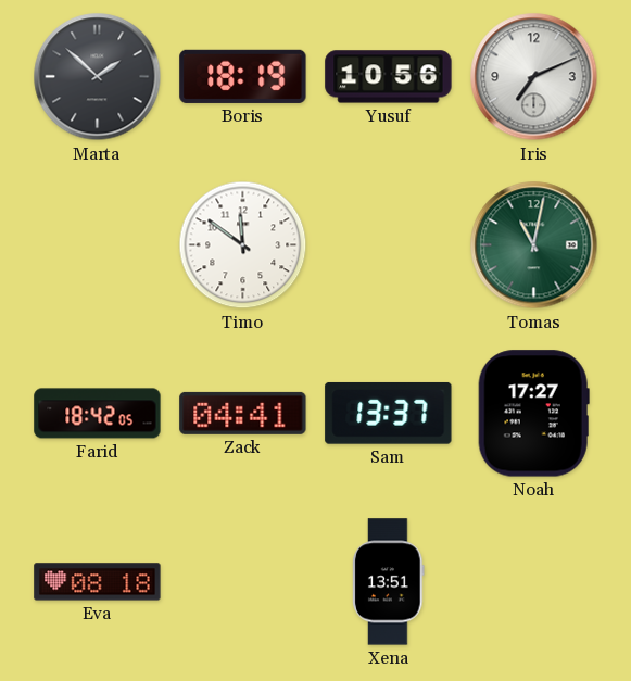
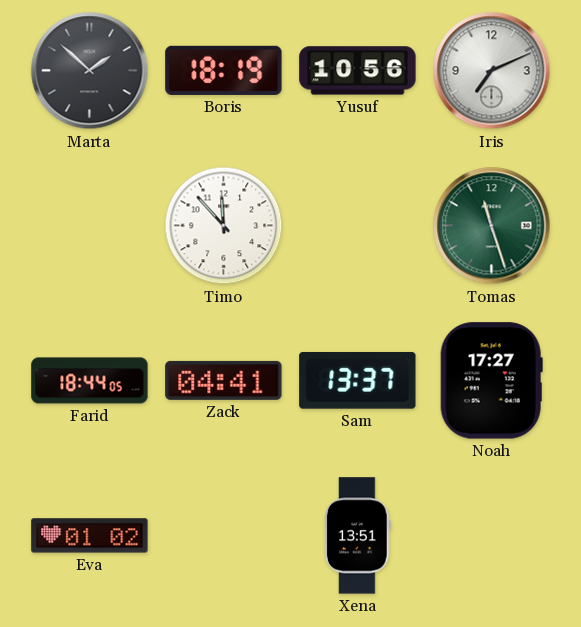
Timo: 11:51 -> 11:53
Tomas: 11:02 -> 11:27
Farid: 18:42 -> 18:44
Eva: 08:18 -> 01:02
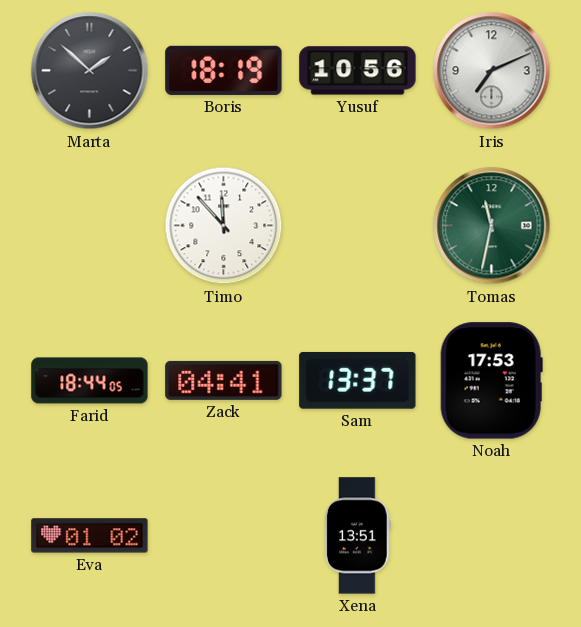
Tomas: 11:27 -> 11:32
Noah: 17:27 -> 17:53
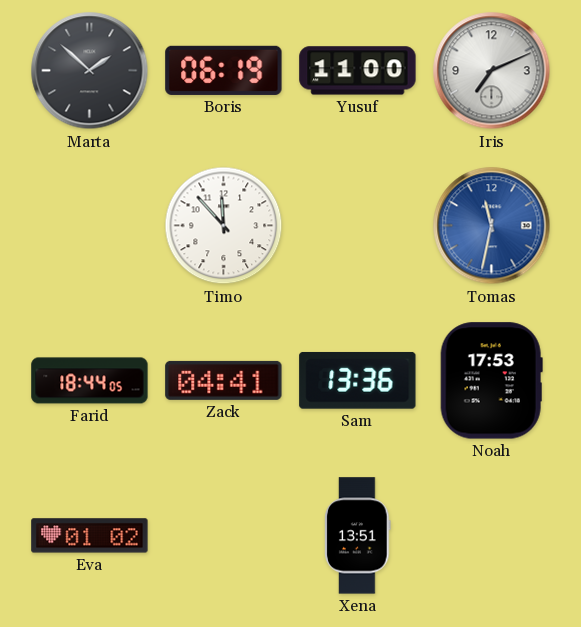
Boris: 18:19 -> 06:19
Yusuf: 10:56 -> 11:00
Tomas dial: green -> blue
Sam: 13:37 -> 13:36
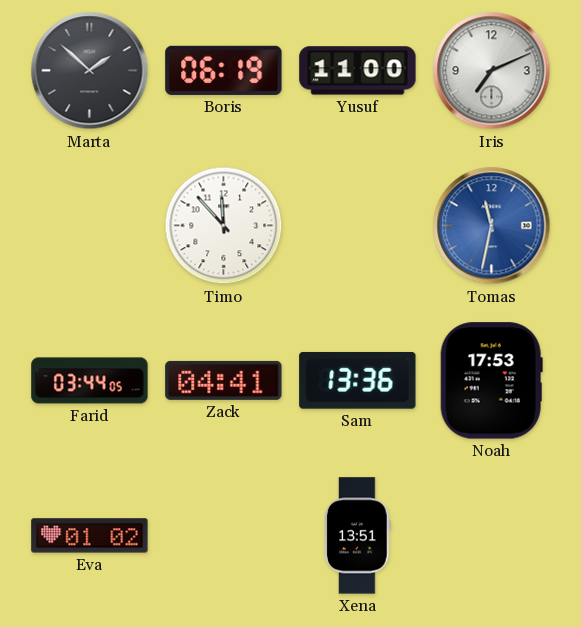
Farid: 18:44 -> 03:44
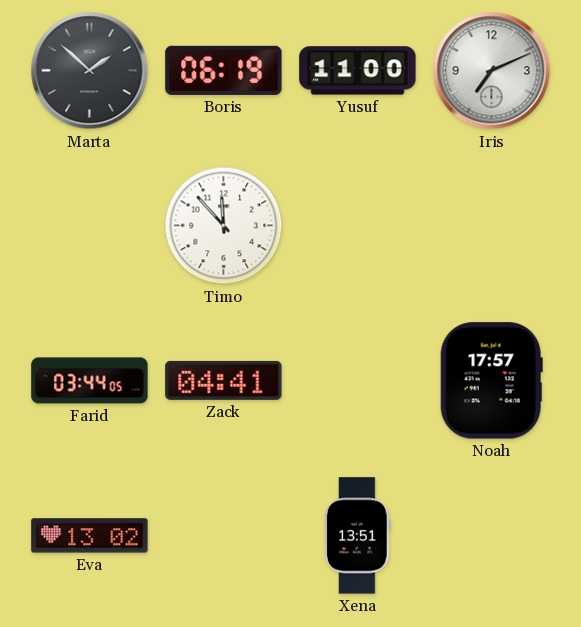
Tomas: 11:32 -> none
Sam: 13:36 -> none
Noah: 17:53 -> 17:57
Eva: 01:02 -> 13:02
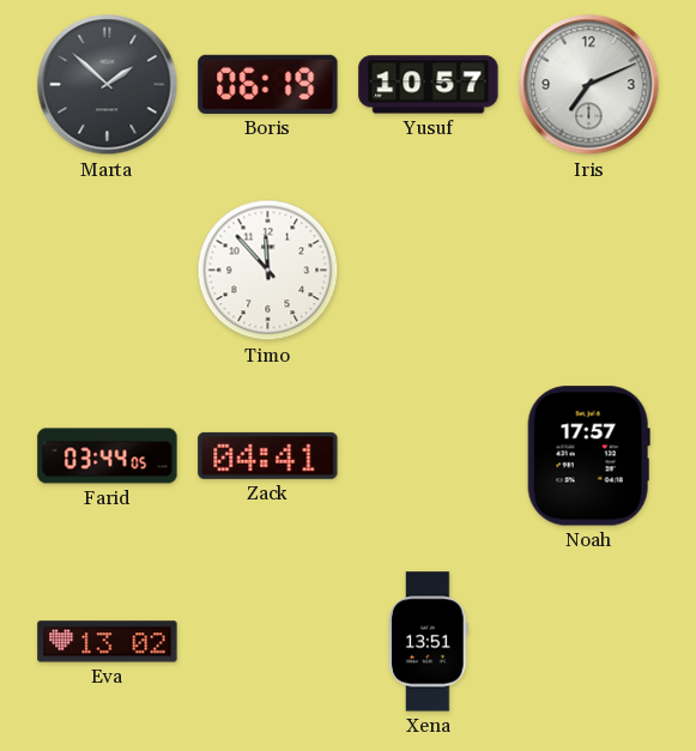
Yusuf: 11:00 -> 10:57
